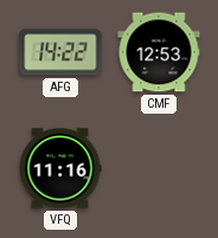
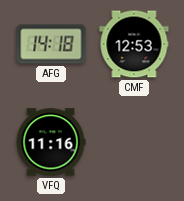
AFG: 14:22 -> 14:18
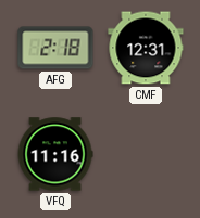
AFG: 14:18 -> 2:18
CMF: 12:53 -> 12:31
